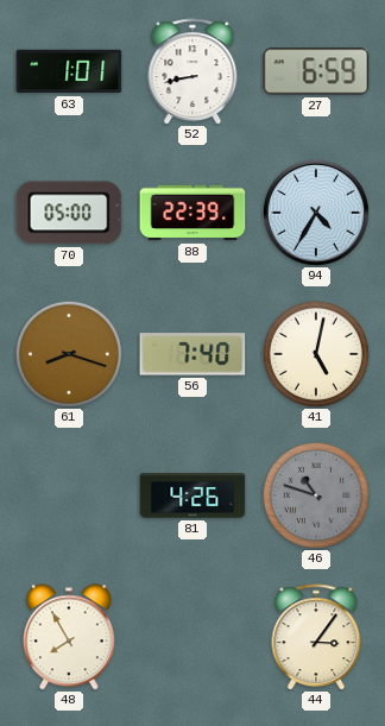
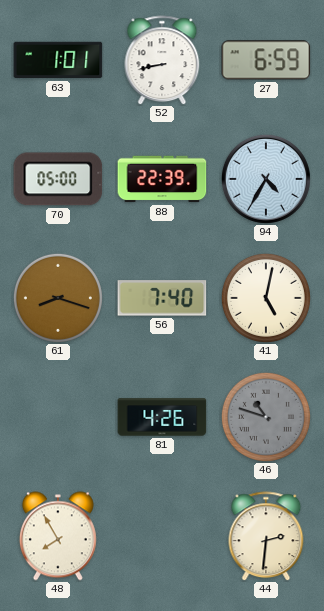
44: 3:06 -> 2:31
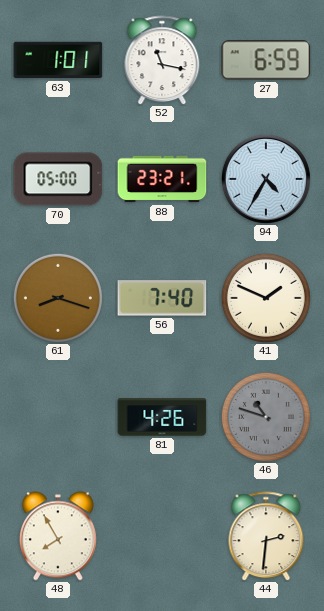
52: 8:43 -> 11:17
88: 22:39 -> 23:21
41: 5:02 -> 1:49
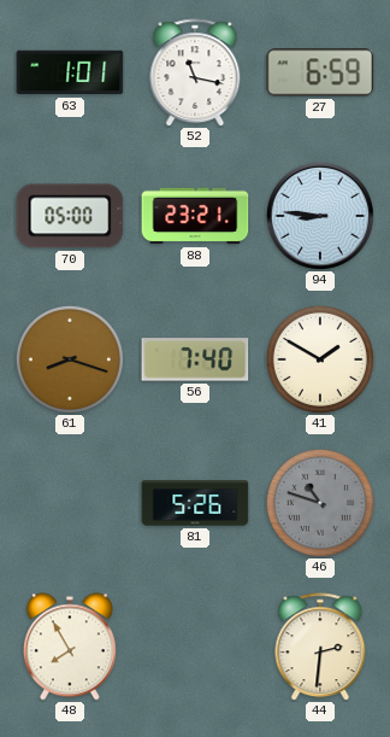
94: 4:35 -> 8:46
41: 1:49 -> 1:50
81: 4:26 -> 5:26
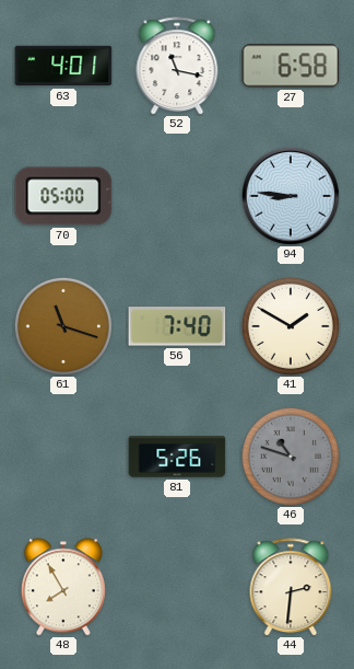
63: 1:01 -> 4:01
27: 6:59 -> 6:58
88: 23:21 -> none
61: 8:18 -> 11:18
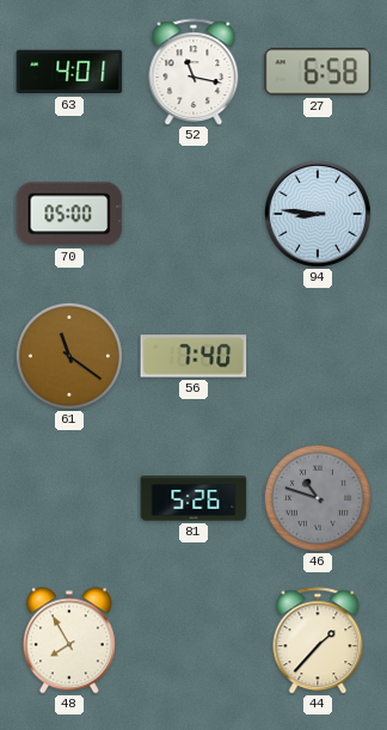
61: 11:18 -> 11:21
41: 1:50 -> none
44: 2:31 -> 1:37
